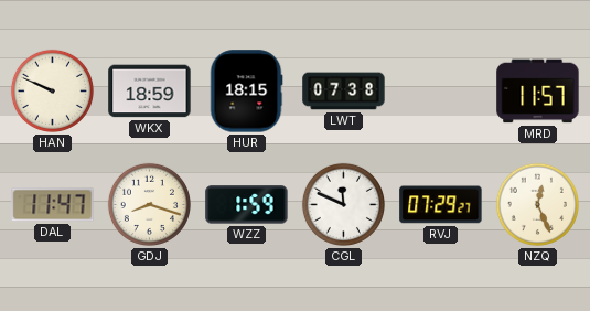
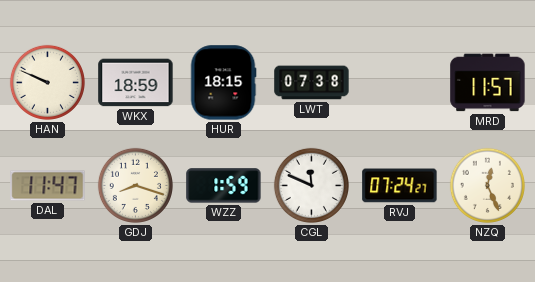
RVJ: 07:29 -> 07:24
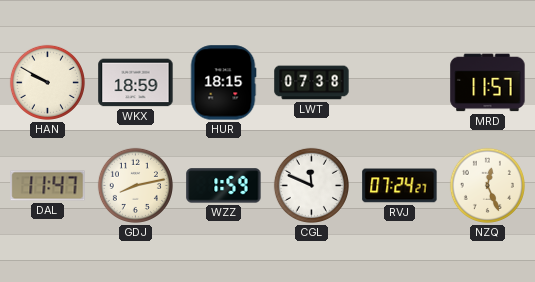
HAN: 9:49 -> 9:50
GDJ: 8:18 -> 8:13
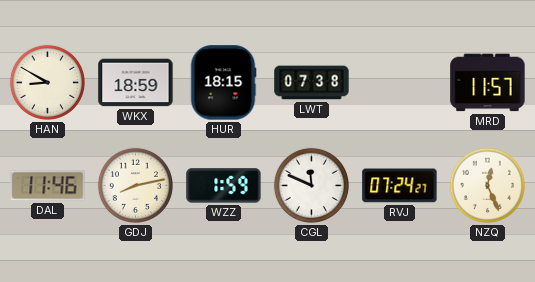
HAN: 9:50 -> 8:50
DAL: 11:47 -> 11:46
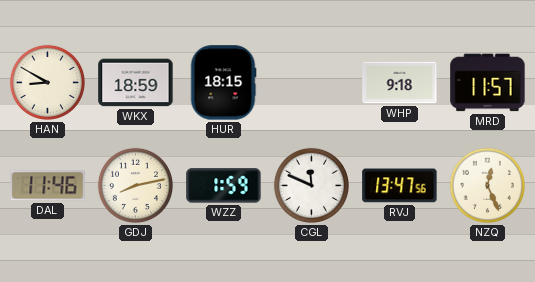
LWT: 07:38 -> none
WHP: none -> 9:18
RVJ: 07:24 -> 13:47
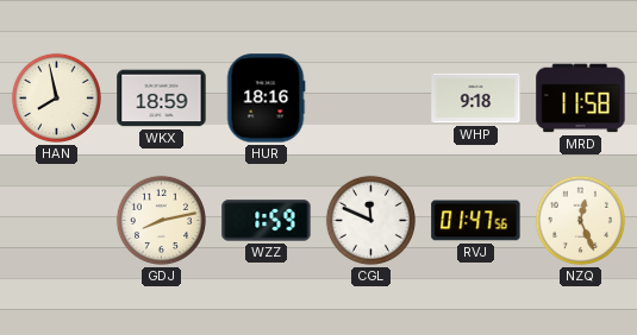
HAN: 8:50 -> 7:58
HUR: 18:15 -> 18:16
MRD: 11:57 -> 11:58
DAL: 11:46 -> none
RVJ: 13:47 -> 01:47
